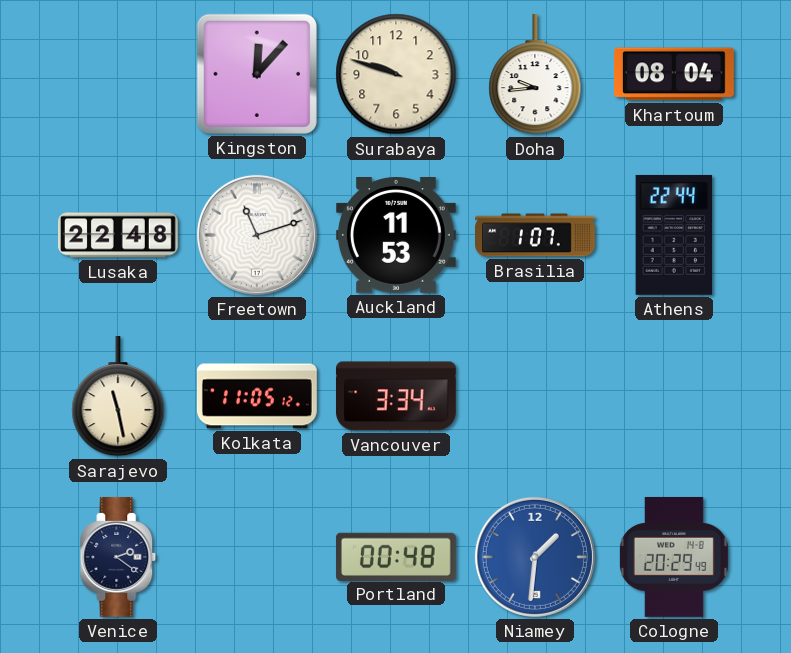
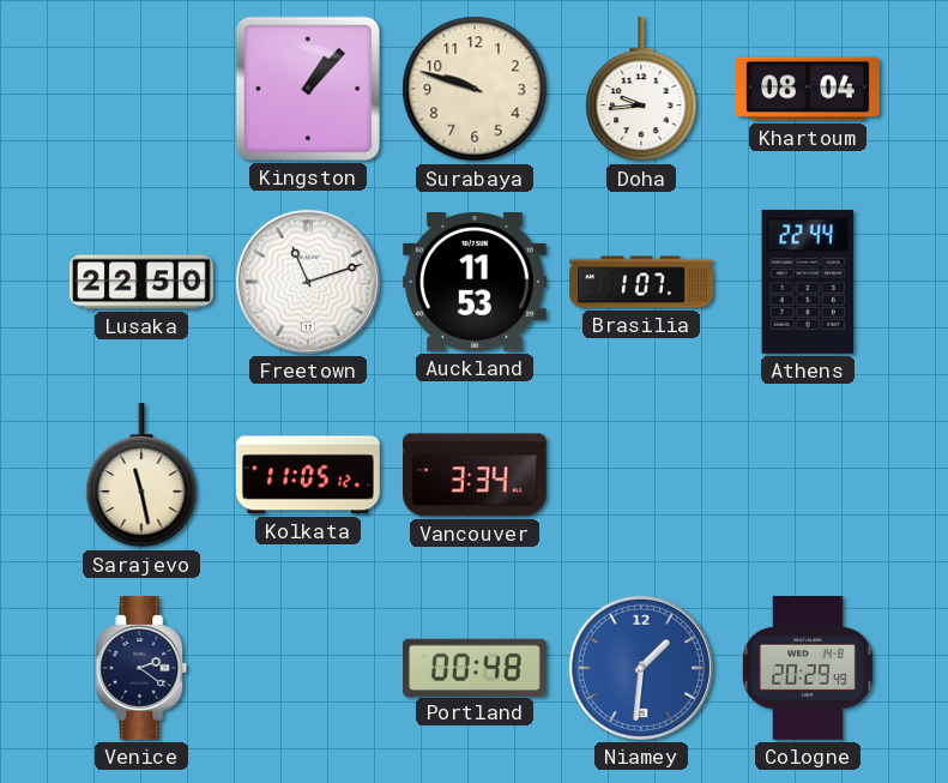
Kingston: 12:07 -> 1:07
Lusaka: 22:48 -> 22:50
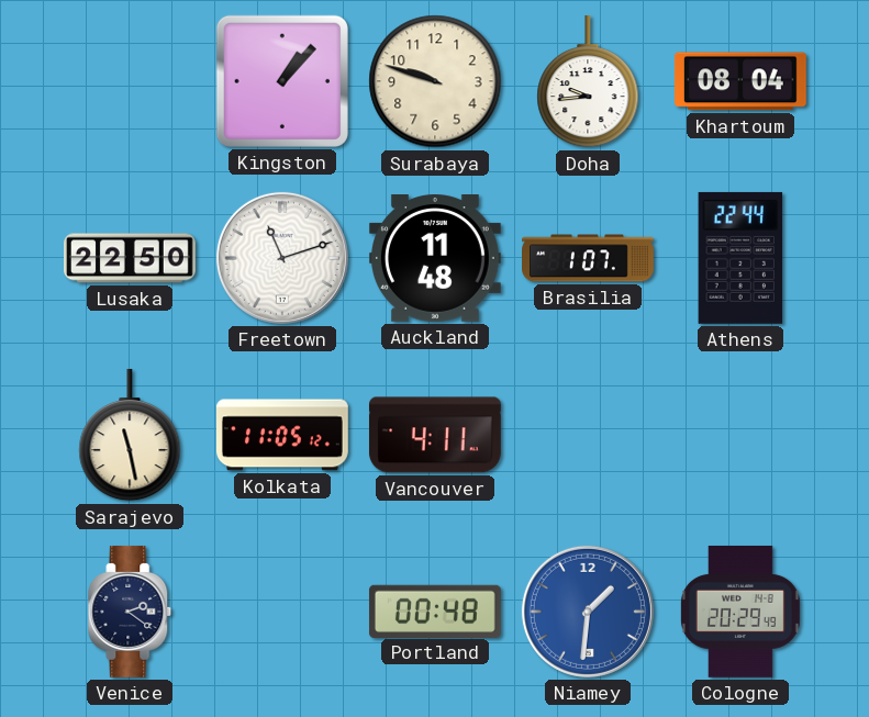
Auckland: 11:53 -> 11:48
Vancouver: 3:34 -> 4:11
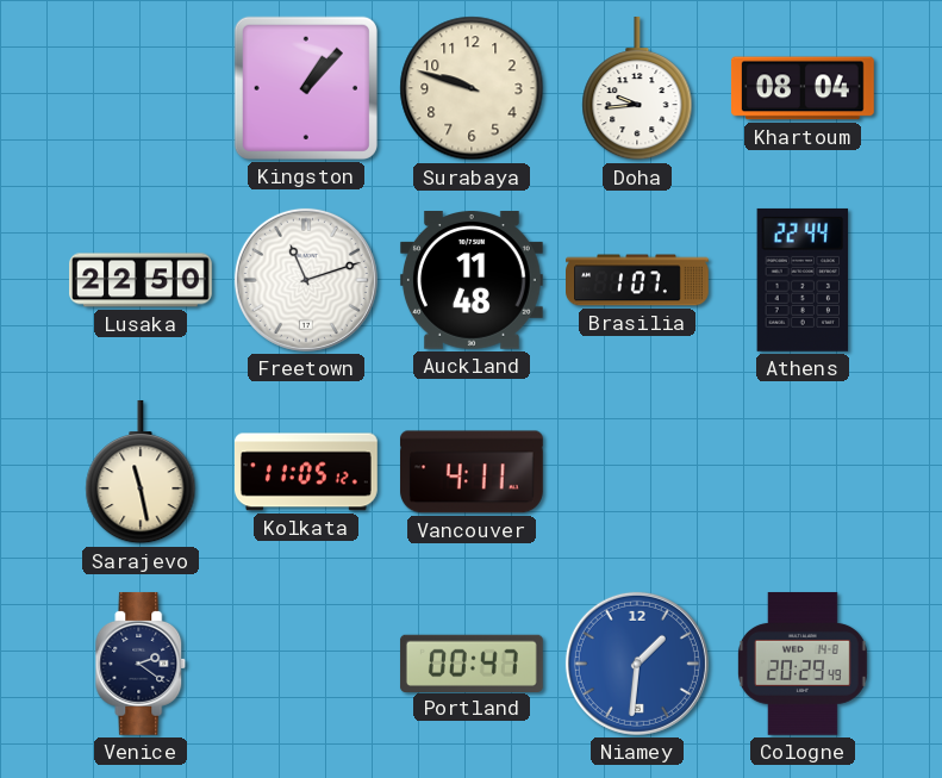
Portland: 00:48 -> 00:47
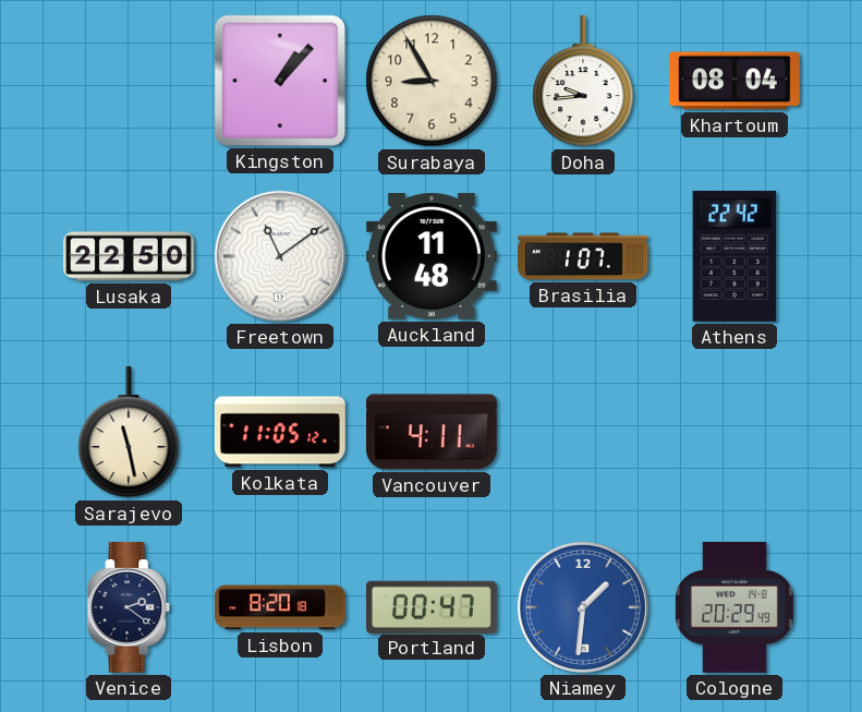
Surabaya: 9:48 -> 8:55
Freetown: 11:12 -> 11:09
Athens: 22:44 -> 22:42
Lisbon: none -> 8:20
